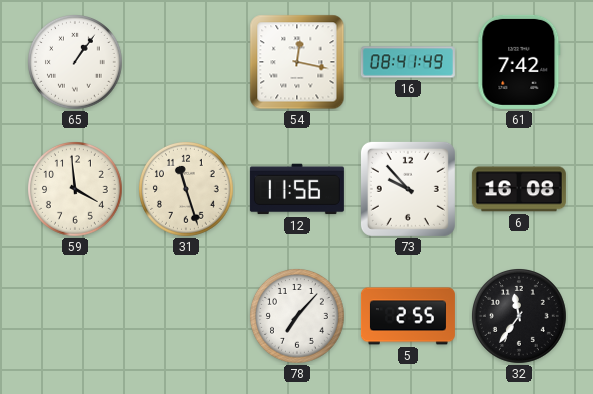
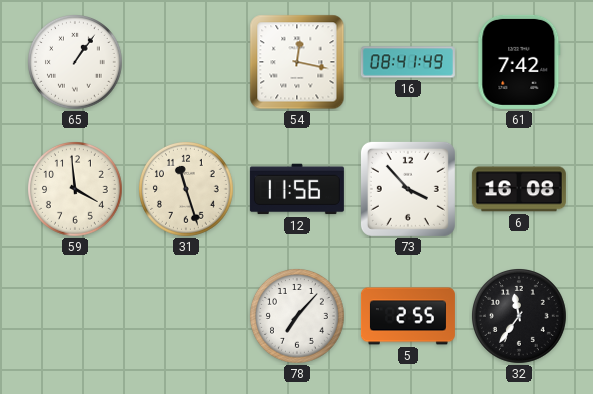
73: 9:53 -> 3:53
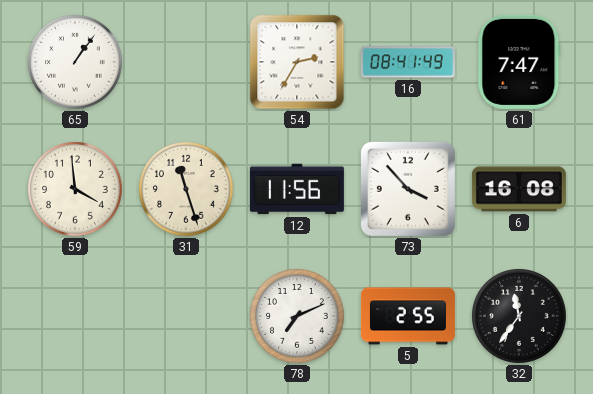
54: 12:17 -> 2:35
61: 7:42 -> 7:47
78: 7:07 -> 7:11
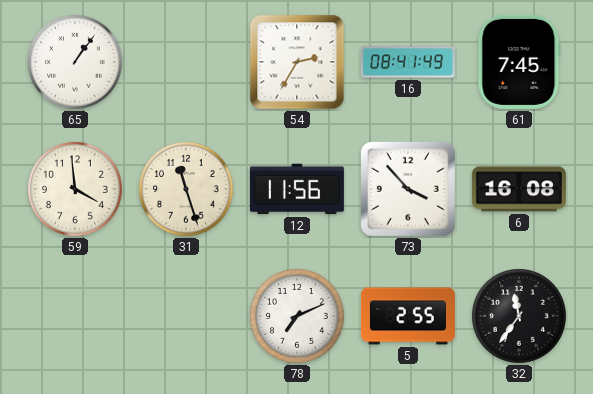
61: 7:47 -> 7:45
